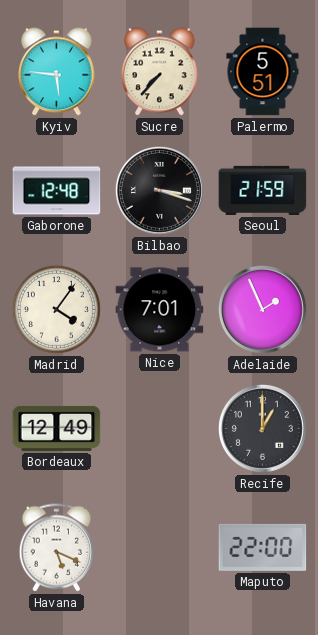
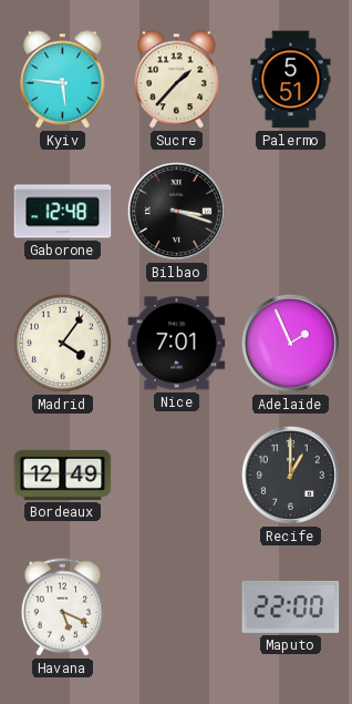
Sucre: 7:37 -> 1:37
Seoul: 21:59 -> none
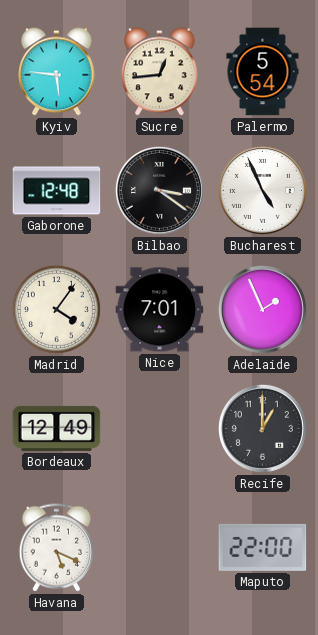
Sucre: 1:37 -> 12:44
Palermo: 5:51 -> 5:54
Bilbao: 3:18 -> 3:21
Bucharest: none -> 4:56
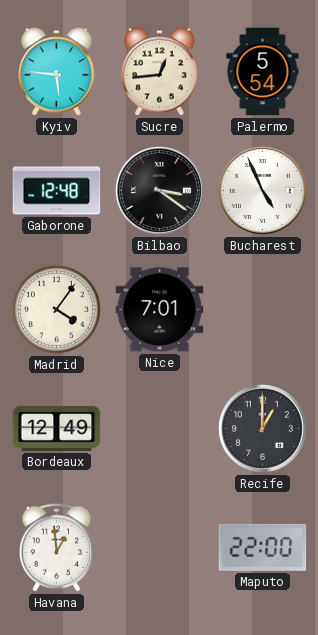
Adelaide: 1:56 -> none
Havana: 5:19 -> 12:59
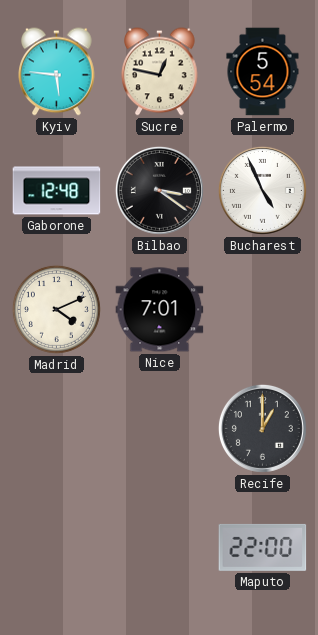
Sucre: 12:44 -> 12:47
Madrid: 4:06 -> 4:11
Bordeaux: 12:49 -> none
Havana: 12:59 -> none
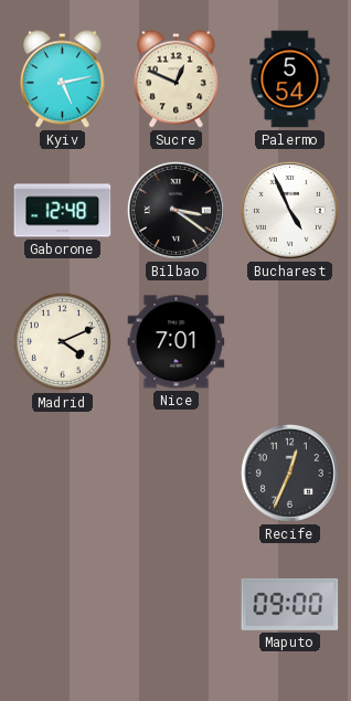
Kyiv: 5:46 -> 5:13
Sucre: 12:47 -> 12:49
Recife: 1:00 -> 12:34
Maputo: 22:00 -> 09:00
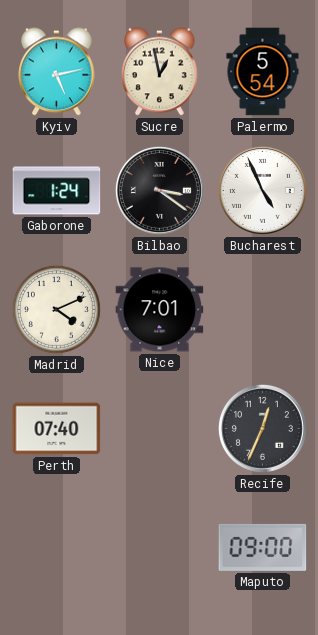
Sucre: 12:49 -> 12:58
Gaborone: 12:48 -> 1:24
Perth: none -> 07:40
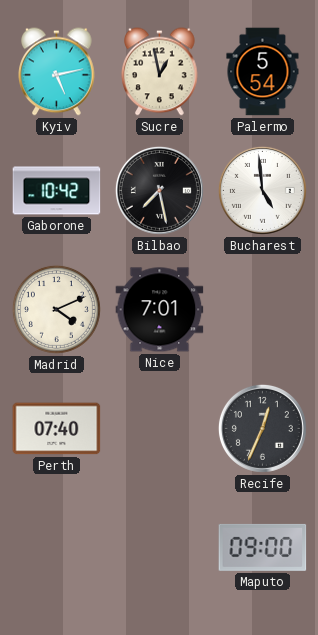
Gaborone: 1:24 -> 10:42
Bilbao: 3:21 -> 7:28
Bucharest: 4:56 -> 4:59
